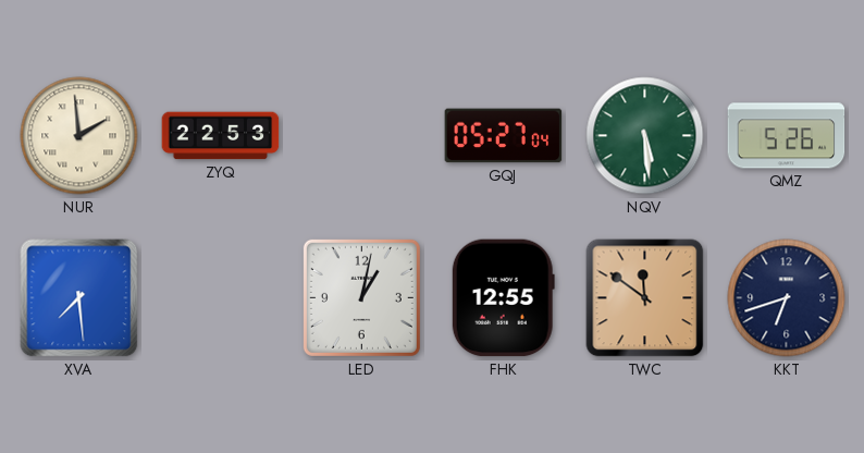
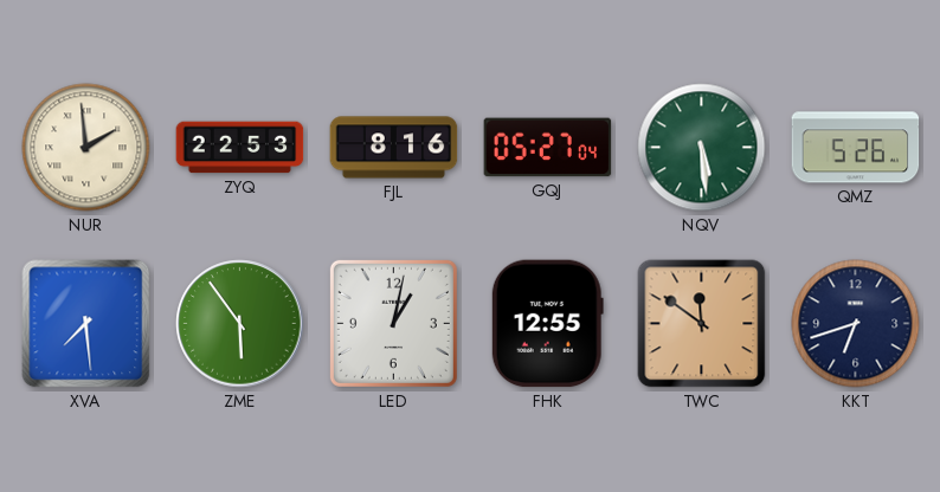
FJL: none -> 8:16
ZME: none -> 5:54
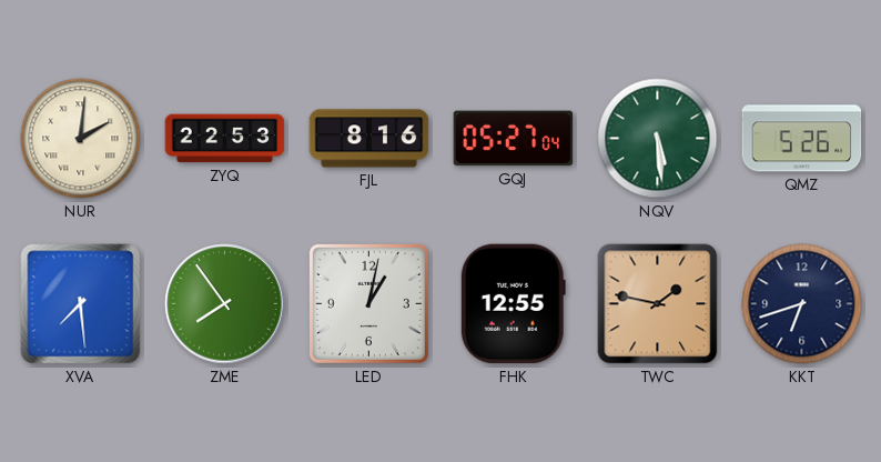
NUR: 1:59 -> 2:01
ZME: 5:54 -> 7:54
TWC: 11:51 -> 1:47
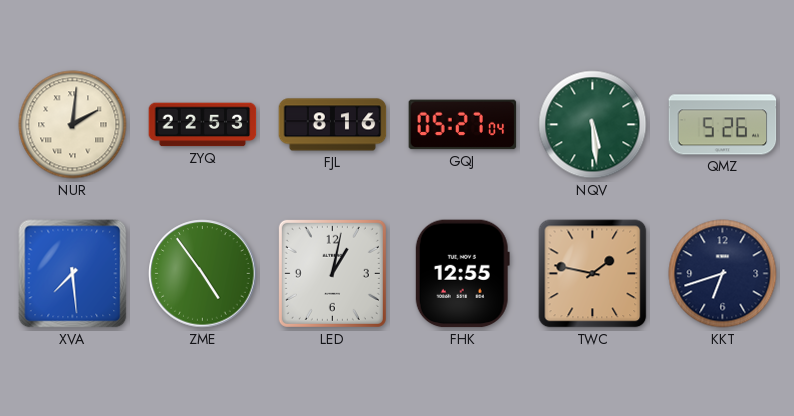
ZME: 7:54 -> 4:54
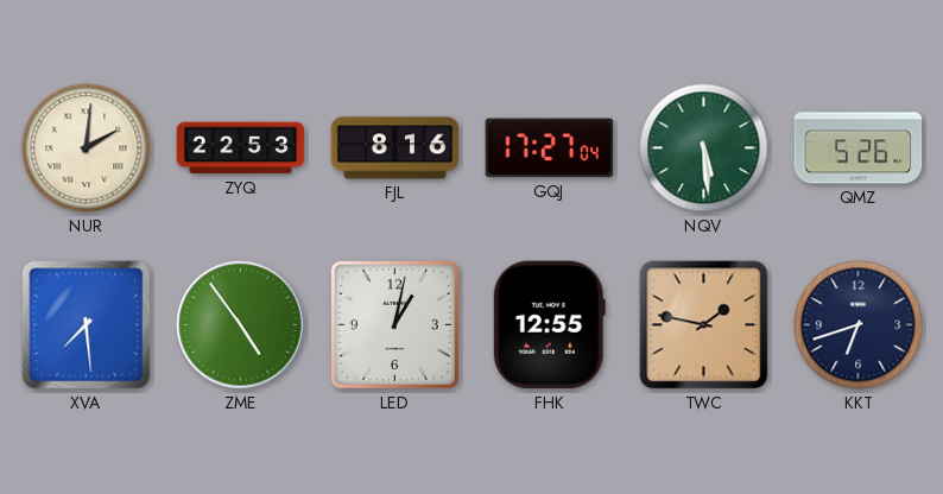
GQJ: 05:27 -> 17:27
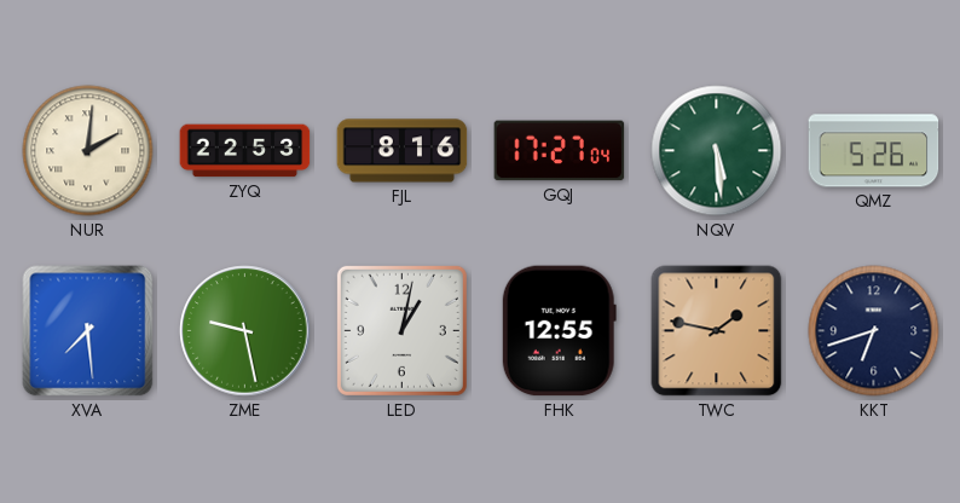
ZME: 4:54 -> 9:28
